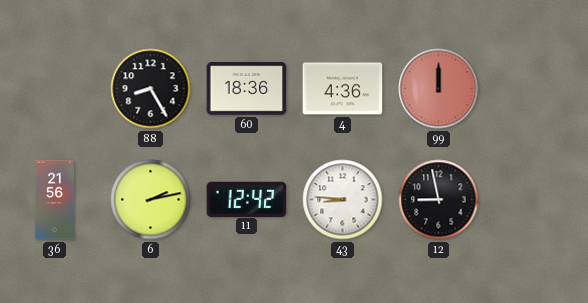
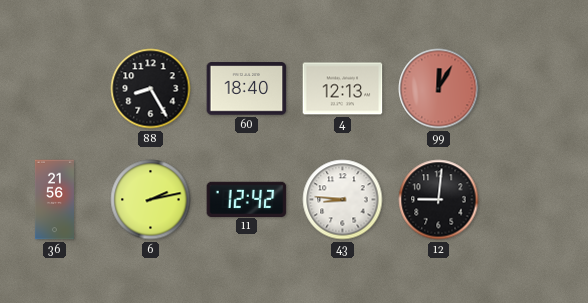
60: 18:36 -> 18:40
4: 4:36 -> 12:13
99: 12:00 -> 12:05
12: 8:58 -> 9:01
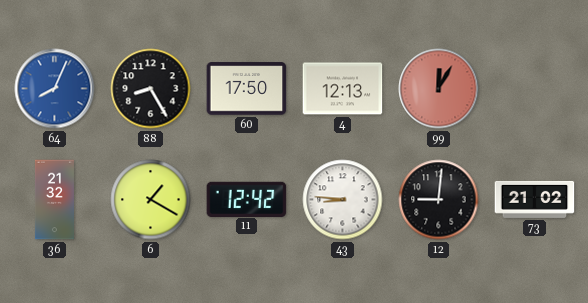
64: none -> 8:04
60: 18:40 -> 17:50
36: 21:56 -> 21:32
6: 2:13 -> 1:20
73: none -> 21:02
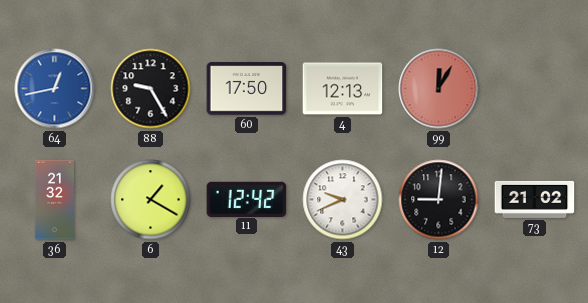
64: 8:04 -> 12:43
88: 8:25 -> 9:25
43: 8:46 -> 9:41
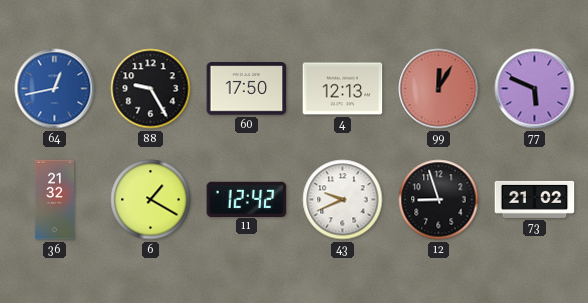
77: none -> 5:49
12: 9:01 -> 8:57
